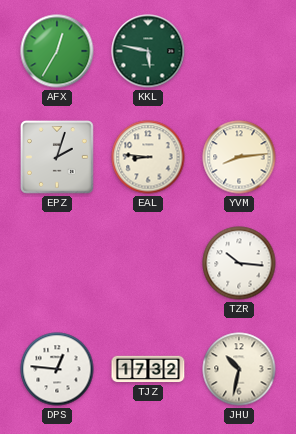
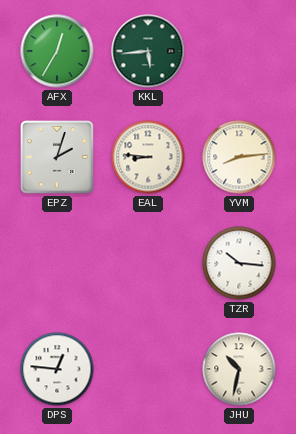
KKL: 5:47 -> 5:44
TJZ: 17:32 -> none
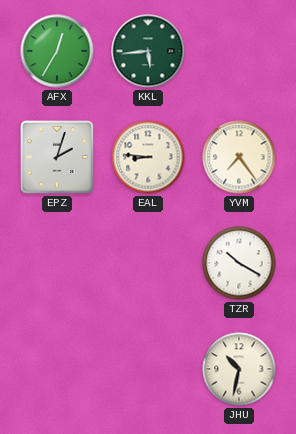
YVM: 8:14 -> 7:24
TZR: 10:16 -> 10:20
DPS: 12:46 -> none
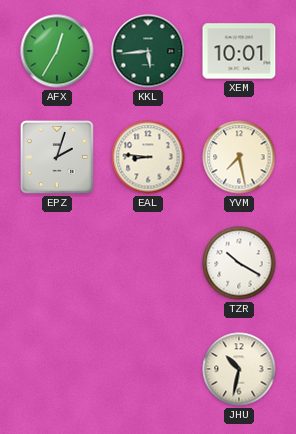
XEM: none -> 10:01
YVM: 7:24 -> 7:28
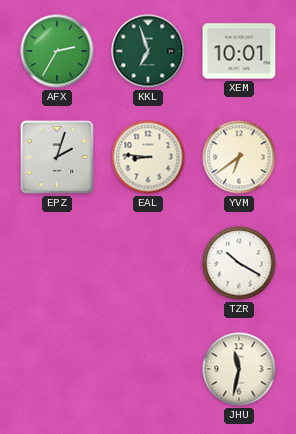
AFX: 12:35 -> 2:35
KKL: 5:44 -> 6:57
YVM: 7:28 -> 6:39
JHU: 10:32 -> 11:32
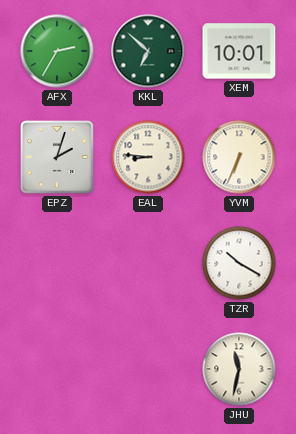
KKL: 6:57 -> 6:52
YVM: 6:39 -> 6:34
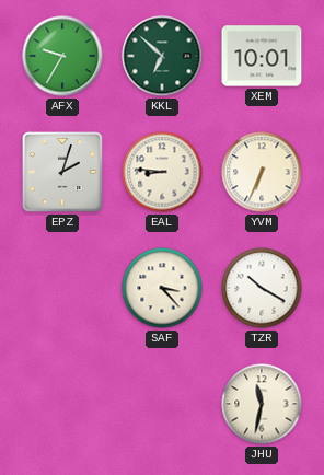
AFX: 2:35 -> 9:35
SAF: none -> 3:23
